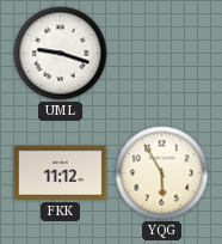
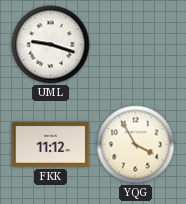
YQG: 5:55 -> 3:55
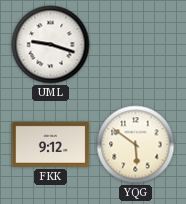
FKK: 11:12 -> 9:12
YQG: 3:55 -> 5:51
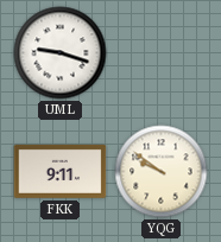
FKK: 9:12 -> 9:11
YQG: 5:51 -> 9:51
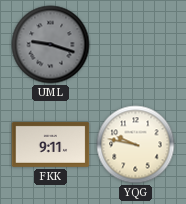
UML dial: white -> grey
YQG: 9:51 -> 9:47
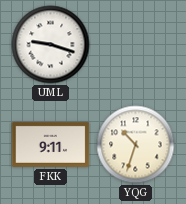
UML dial: grey -> white
YQG: 9:47 -> 10:33
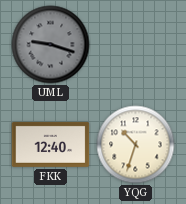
UML dial: white -> grey
FKK: 9:11 -> 12:40
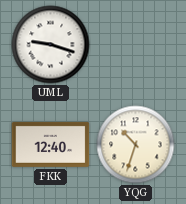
UML dial: grey -> white
